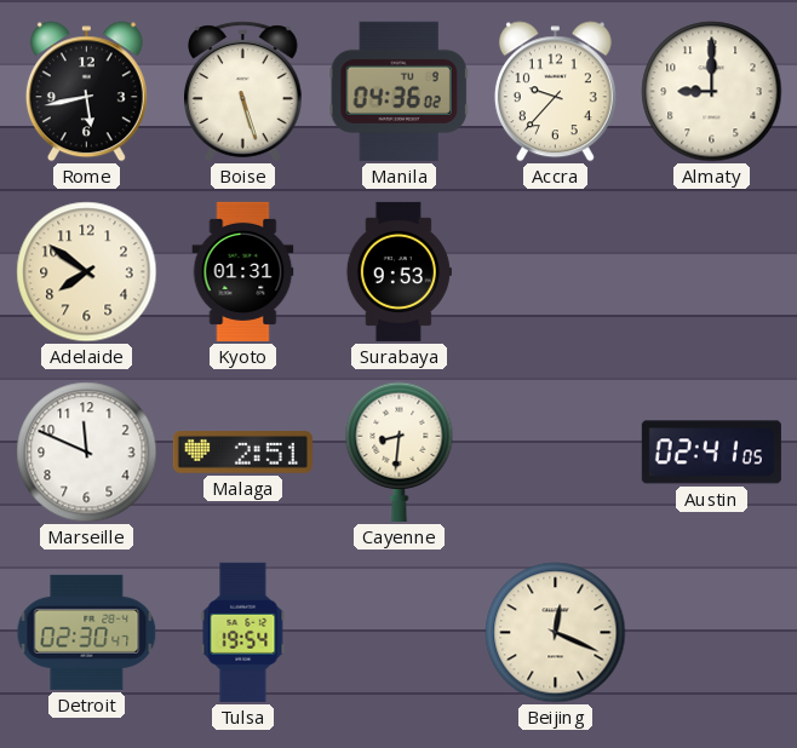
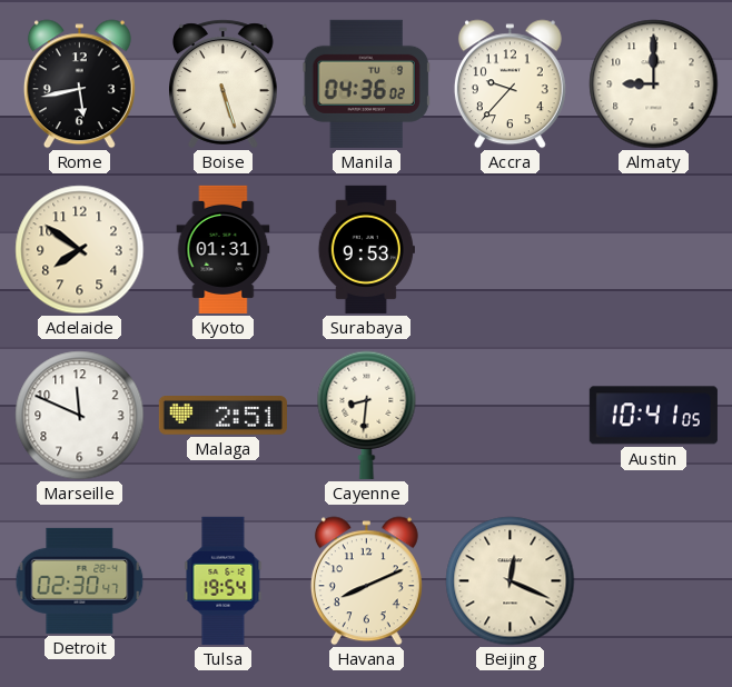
Austin: 02:41 -> 10:41
Havana: none -> 8:11
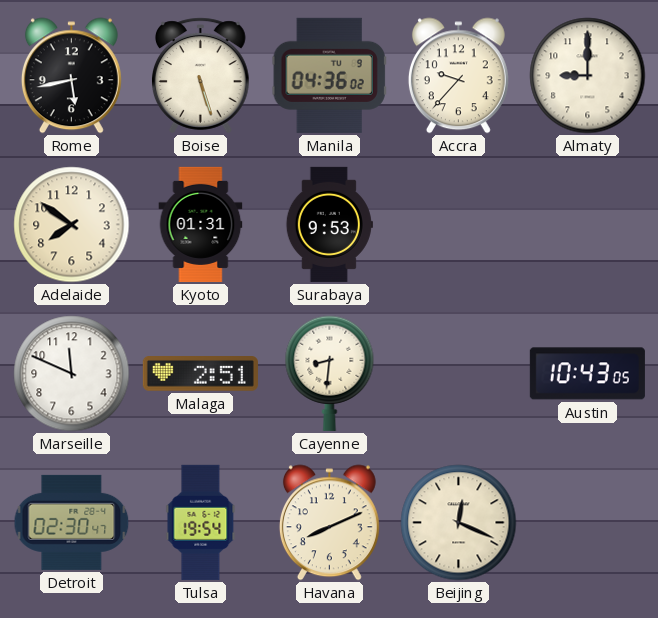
Austin: 10:41 -> 10:43
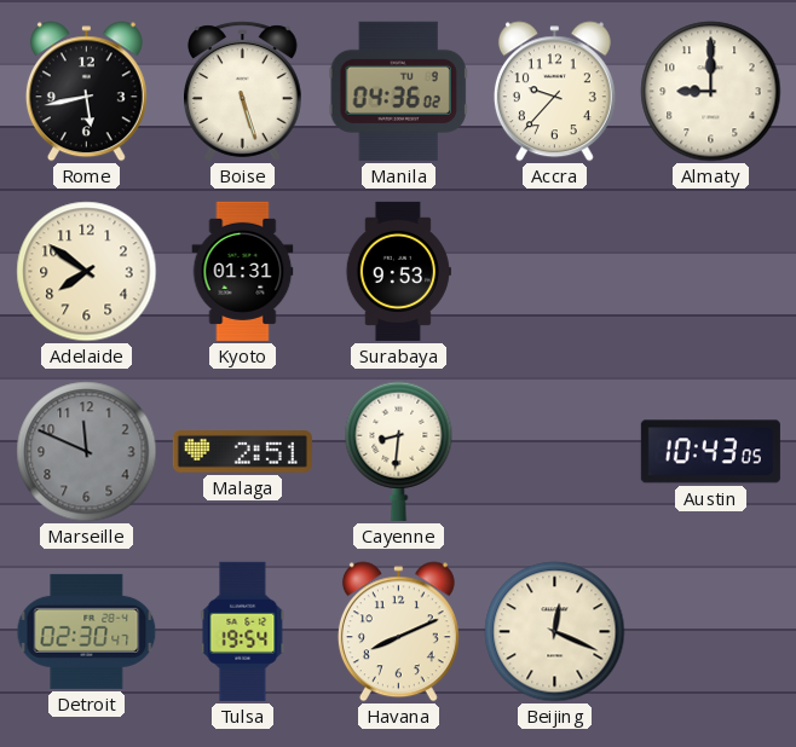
Marseille dial: white -> grey
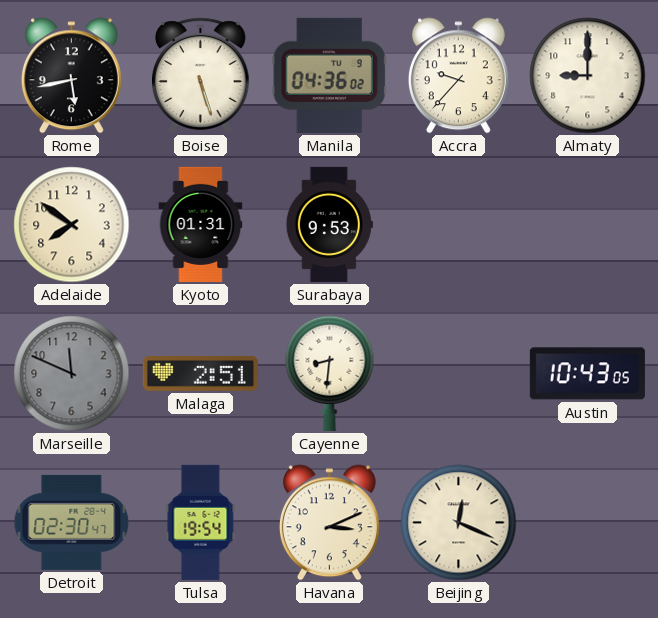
Havana: 8:11 -> 3:11
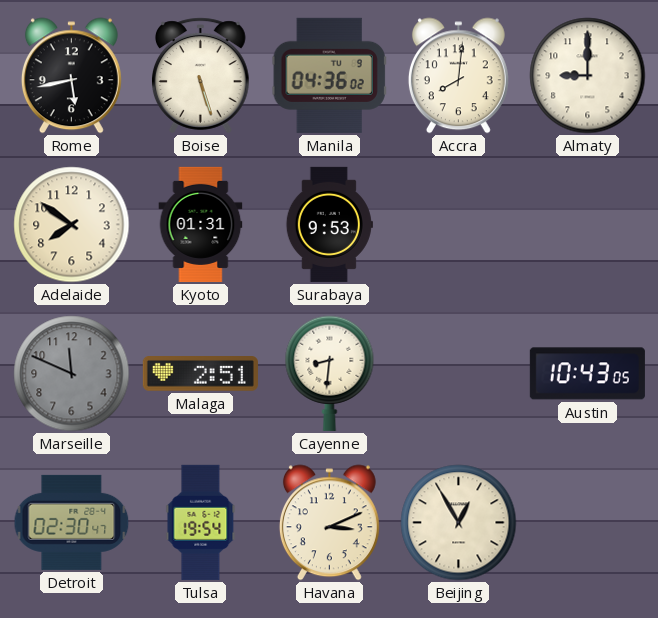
Accra: 9:37 -> 8:01
Beijing: 12:19 -> 12:55
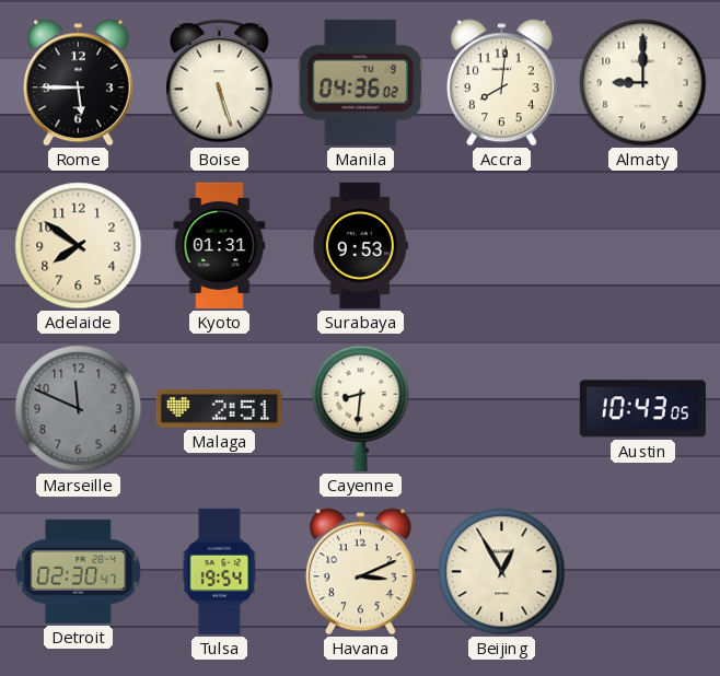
Rome: 5:43 -> 5:45
